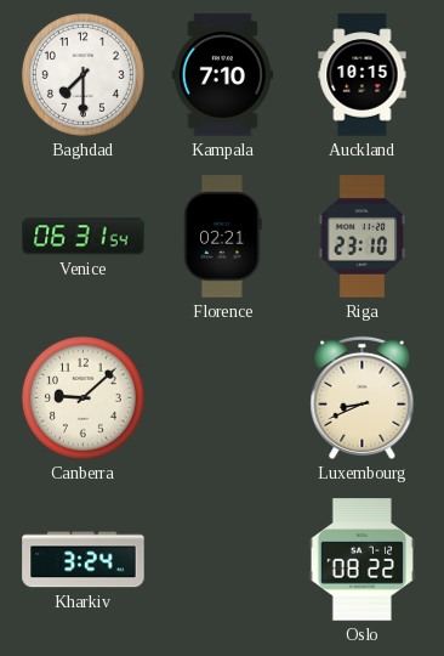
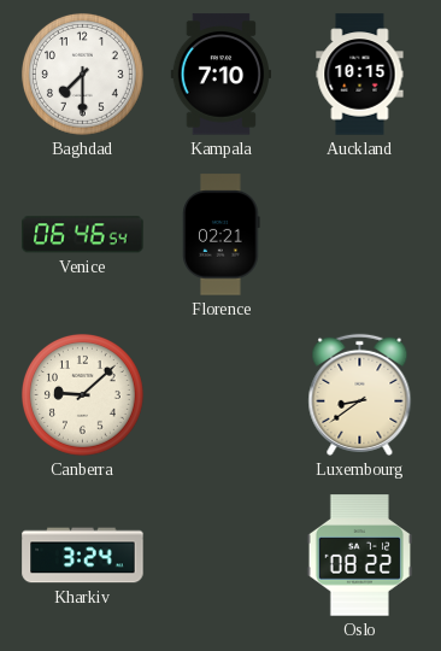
Venice: 06:31 -> 06:46
Riga: 23:10 -> none
Luxembourg: 8:41 -> 8:39
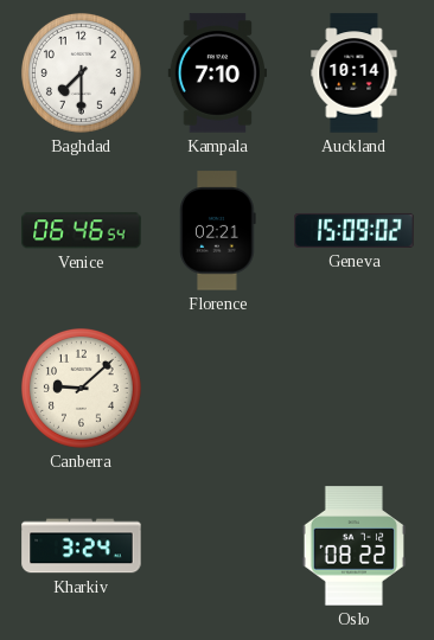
Auckland: 10:15 -> 10:14
Geneva: none -> 15:09
Luxembourg: 8:39 -> none
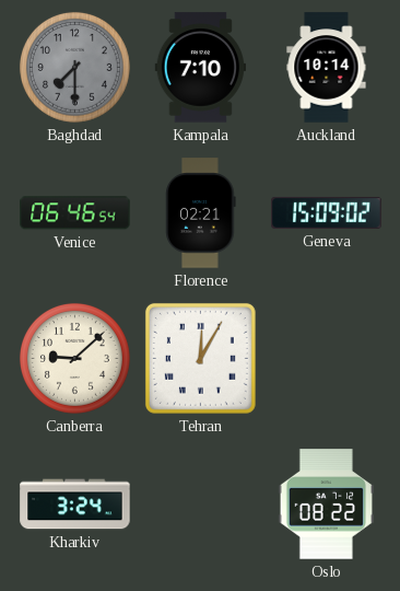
Baghdad dial: white -> grey
Tehran: none -> 12:05
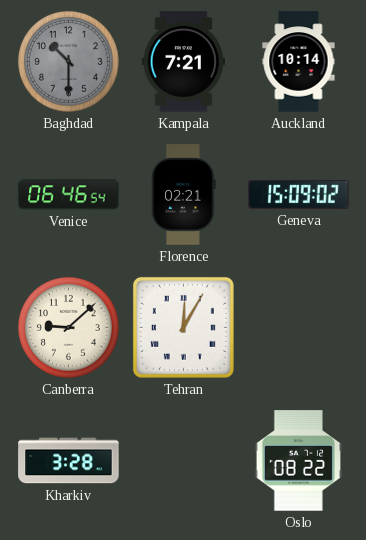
Baghdad: 7:30 -> 10:30
Kampala: 7:10 -> 7:21
Kharkiv: 3:24 -> 3:28
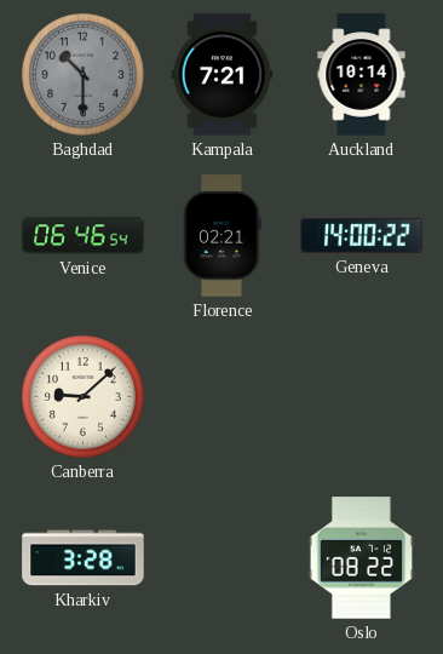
Geneva: 15:09 -> 14:00
Tehran: 12:05 -> none
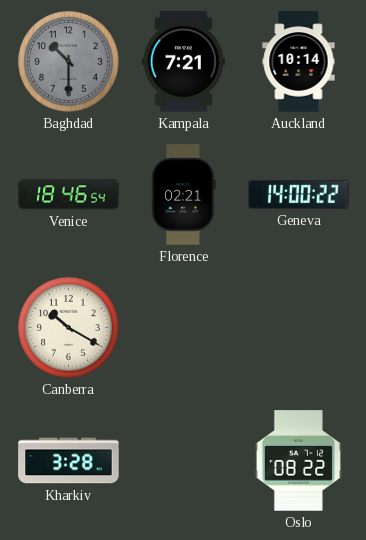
Venice: 06:46 -> 18:46
Canberra: 9:08 -> 10:20
